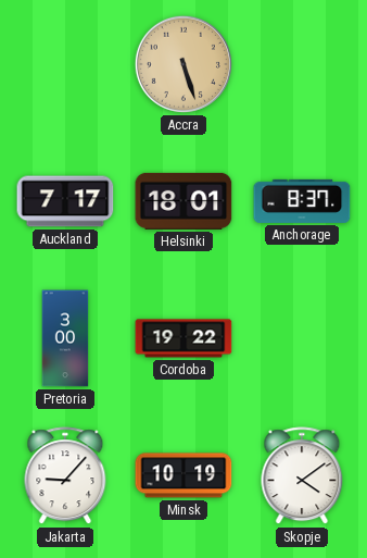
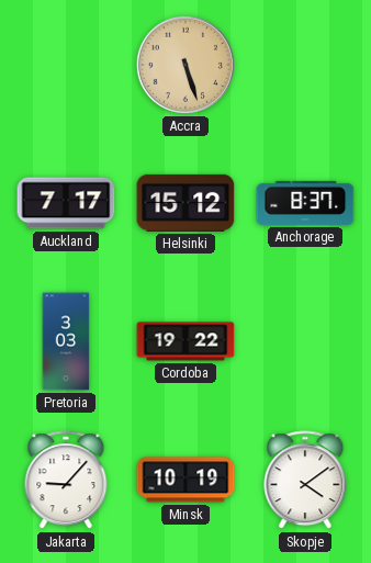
Helsinki: 18:01 -> 15:12
Pretoria: 3:00 -> 3:03
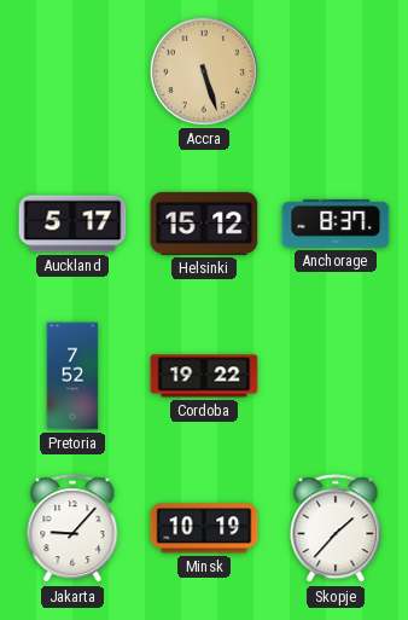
Auckland: 7:17 -> 5:17
Pretoria: 3:03 -> 7:52
Skopje: 4:09 -> 1:37
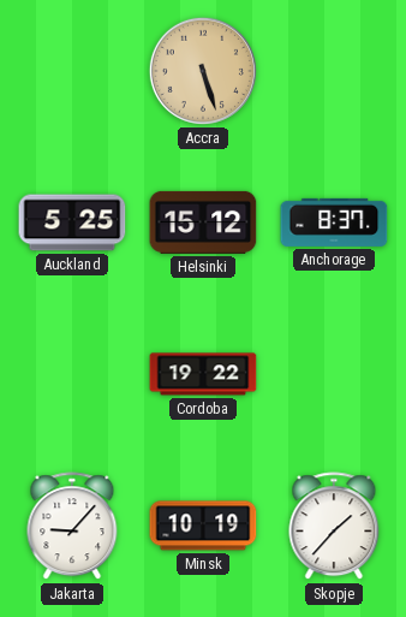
Auckland: 5:17 -> 5:25
Pretoria: 7:52 -> none
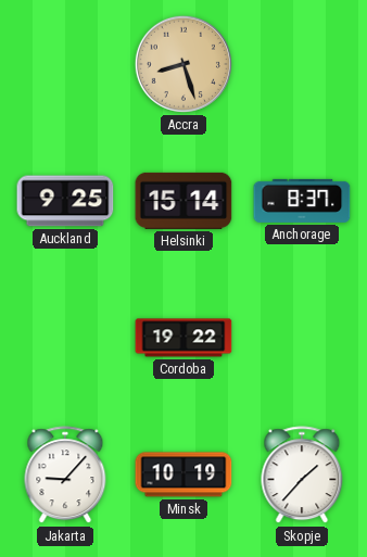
Accra: 5:27 -> 8:27
Auckland: 5:25 -> 9:25
Helsinki: 15:12 -> 15:14
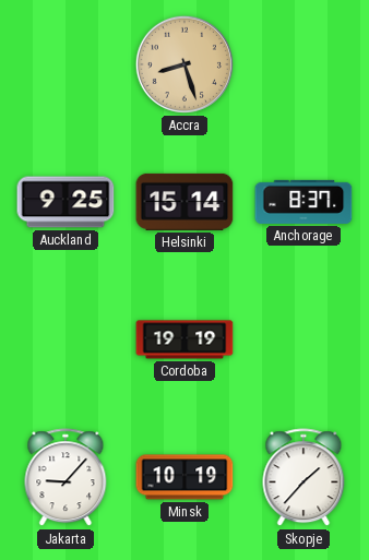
Cordoba: 19:22 -> 19:19
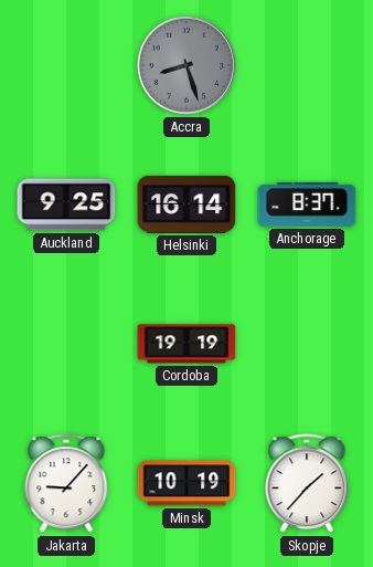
Accra dial: champagne -> grey
Helsinki: 15:14 -> 16:14
